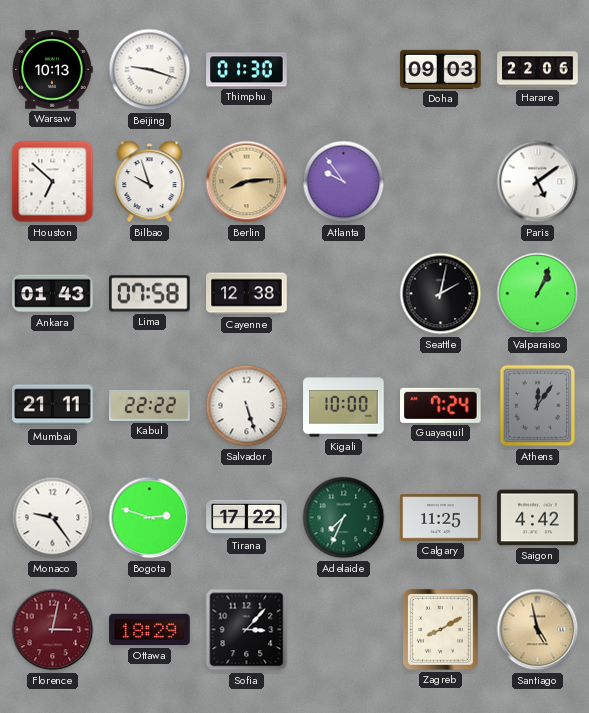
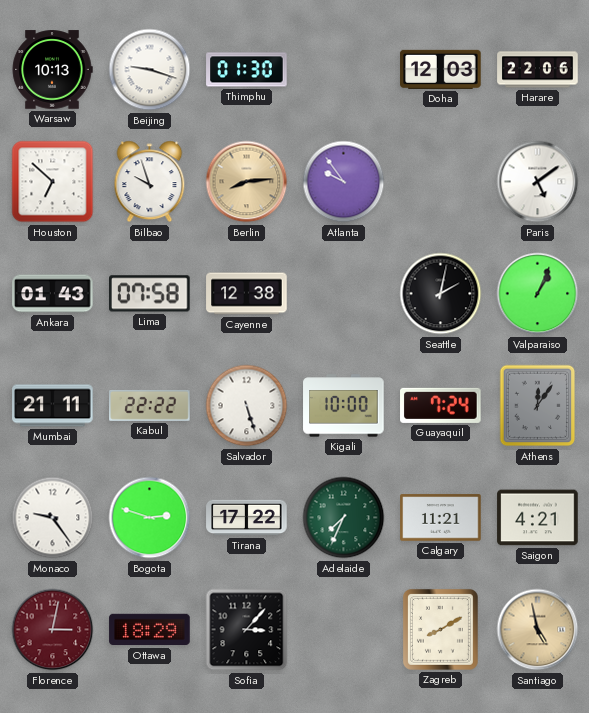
Doha: 09:03 -> 12:03
Calgary: 11:25 -> 11:21
Saigon: 4:42 -> 4:21
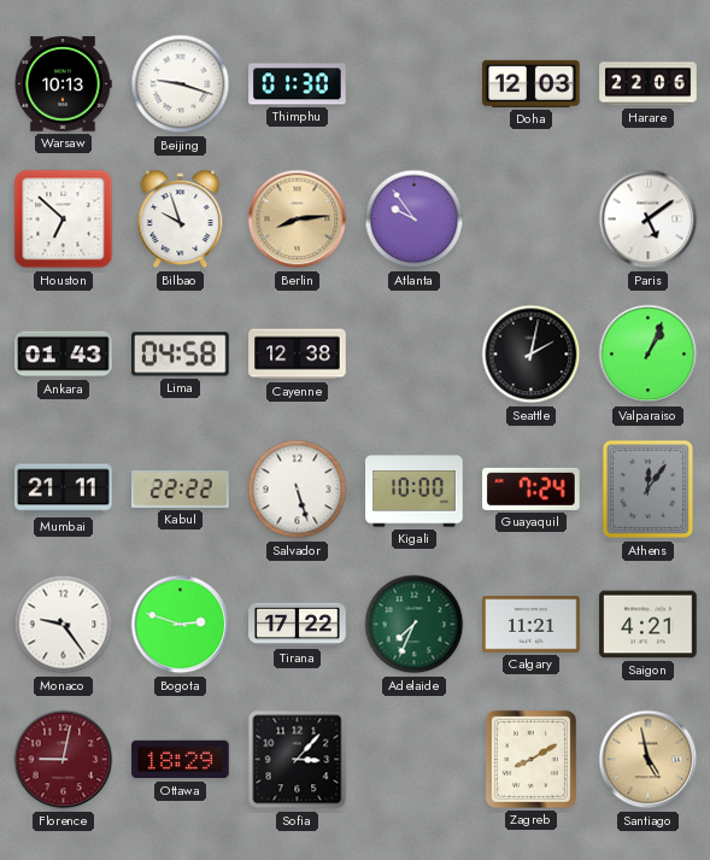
Lima: 07:58 -> 04:58
Florence: 3:02 -> 9:02
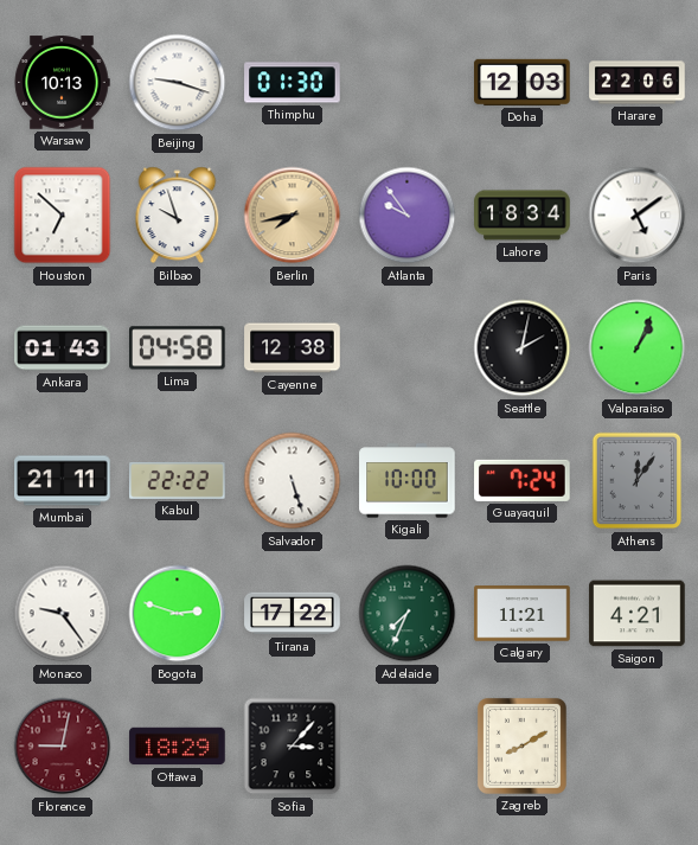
Berlin: 8:14 -> 7:43
Lahore: none -> 18:34
Santiago: 4:58 -> none
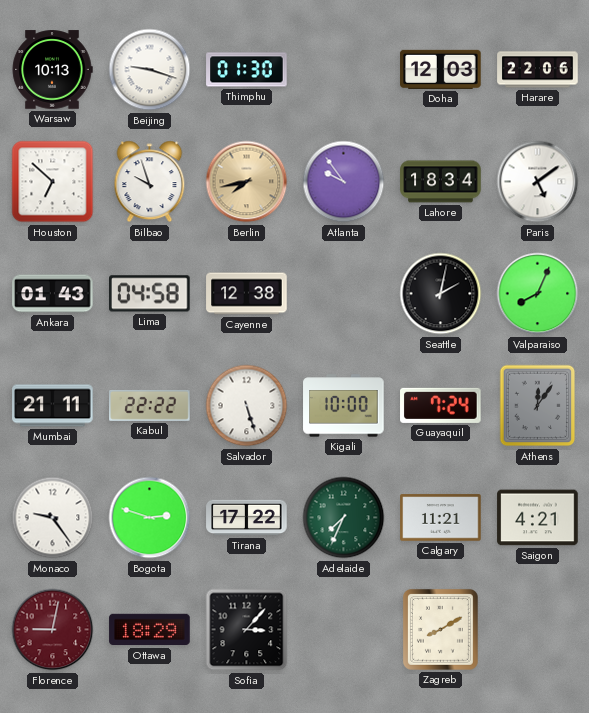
Valparaiso: 1:04 -> 8:04
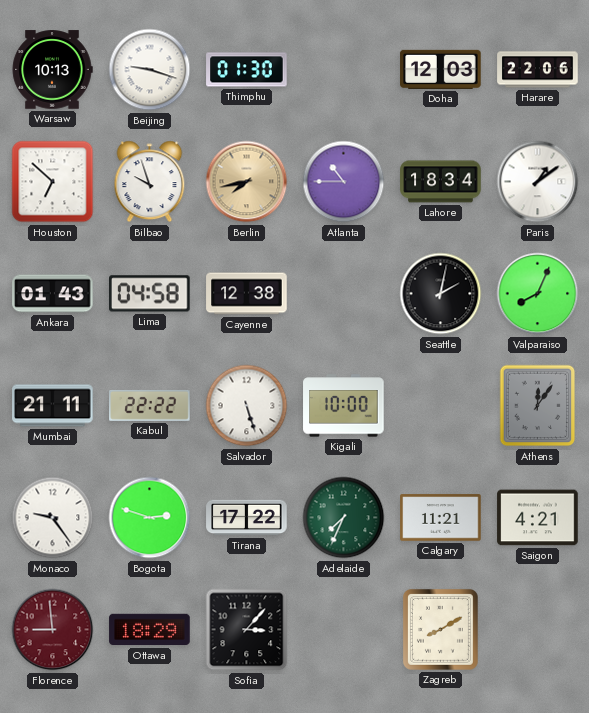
Atlanta: 9:54 -> 10:45
Paris: 5:09 -> 1:09
Guayaquil: 7:24 -> none
Florence: 9:02 -> 8:59
